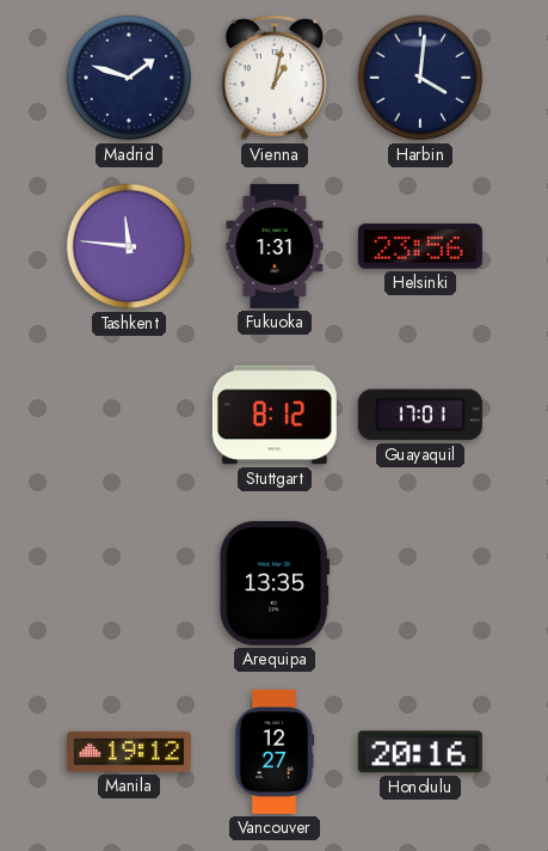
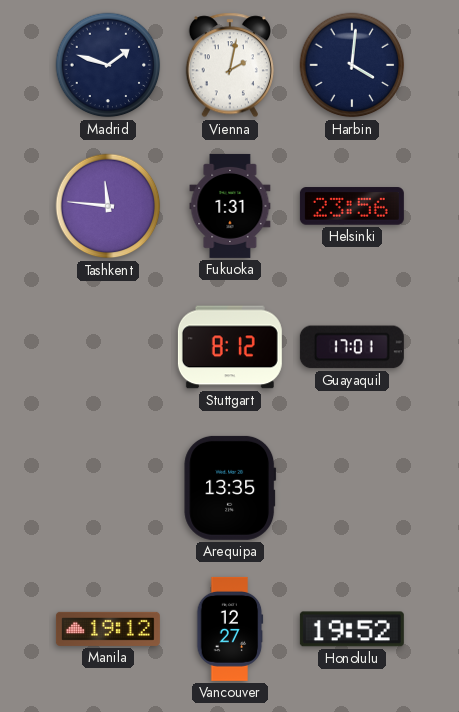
Vienna: 1:02 -> 2:02
Honolulu: 20:16 -> 19:52
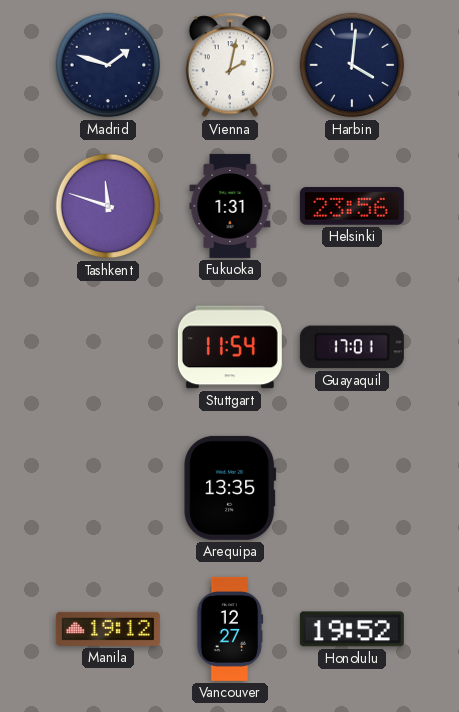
Tashkent: 11:46 -> 11:48
Stuttgart: 8:12 -> 11:54
